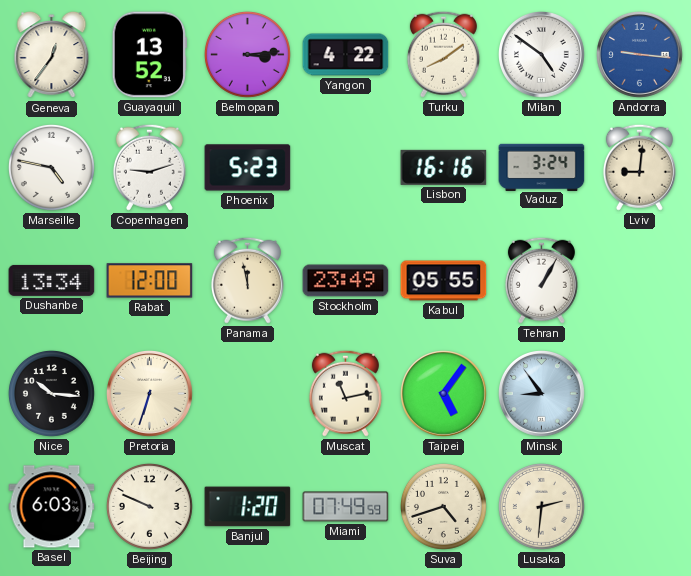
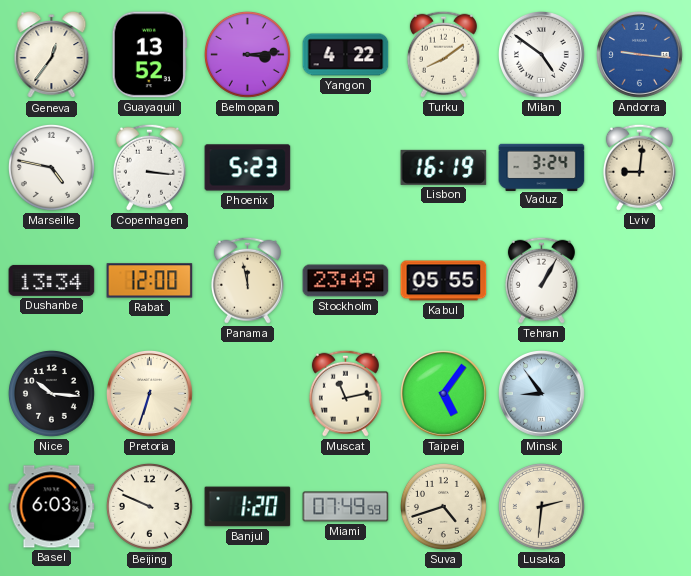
Copenhagen: 9:12 -> 3:16
Lisbon: 16:16 -> 16:19
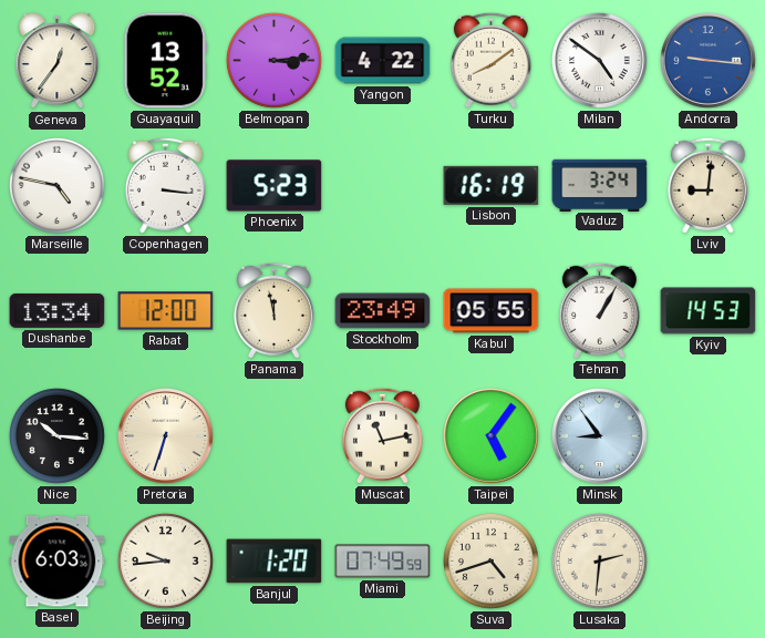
Kyiv: none -> 14:53
Beijing: 9:49 -> 9:44
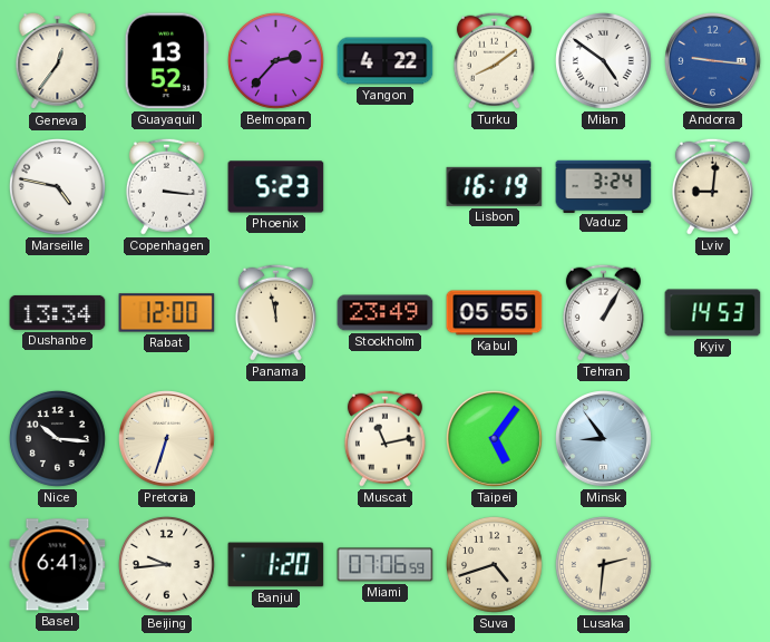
Belmopan: 3:14 -> 2:37
Basel: 6:03 -> 6:41
Miami: 07:49 -> 07:06
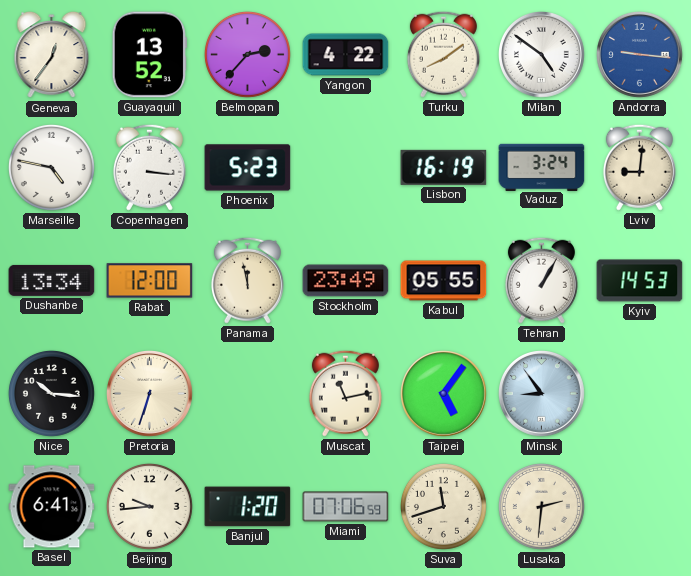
Suva: 4:42 -> 11:42
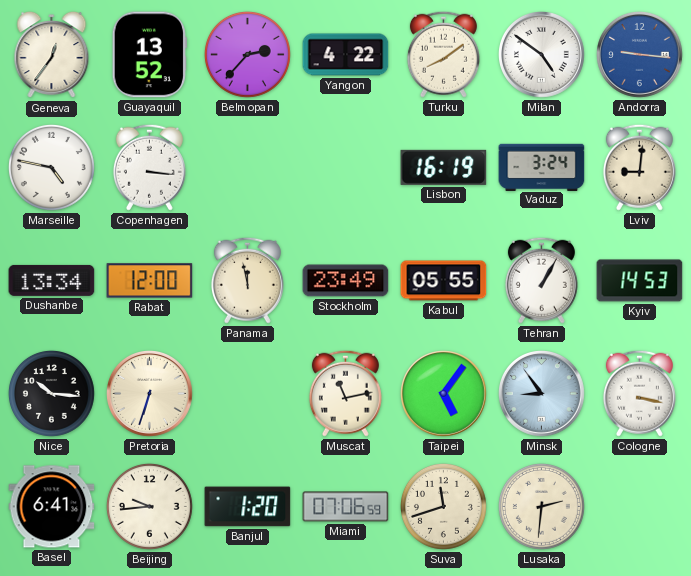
Phoenix: 5:23 -> none
Cologne: none -> 3:17
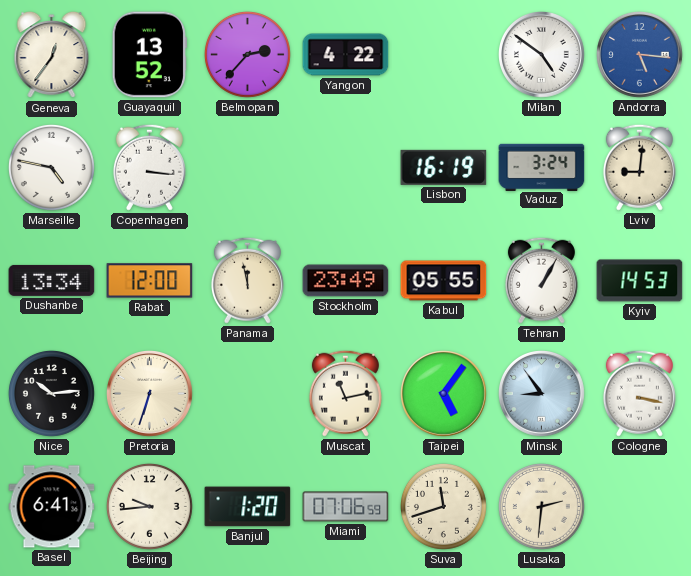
Turku: 8:09 -> none
Andorra: 9:16 -> 5:16
Nice: 10:16 -> 10:14
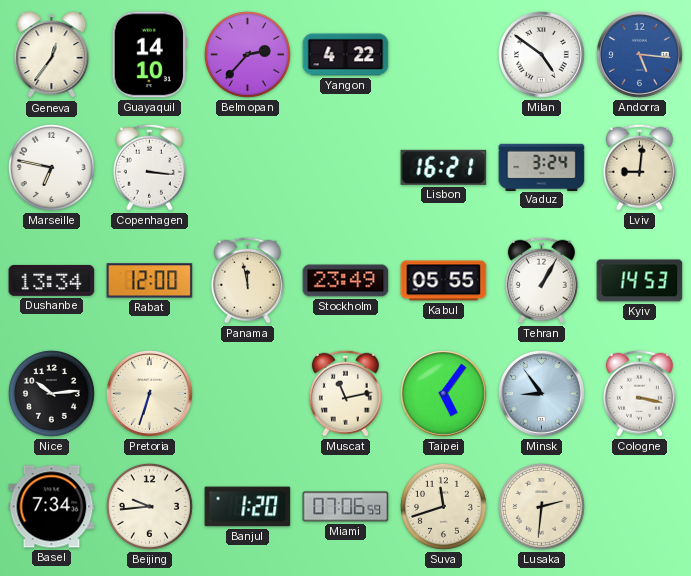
Guayaquil: 13:52 -> 14:10
Marseille: 4:47 -> 6:47
Lisbon: 16:19 -> 16:21
Basel: 6:41 -> 7:34
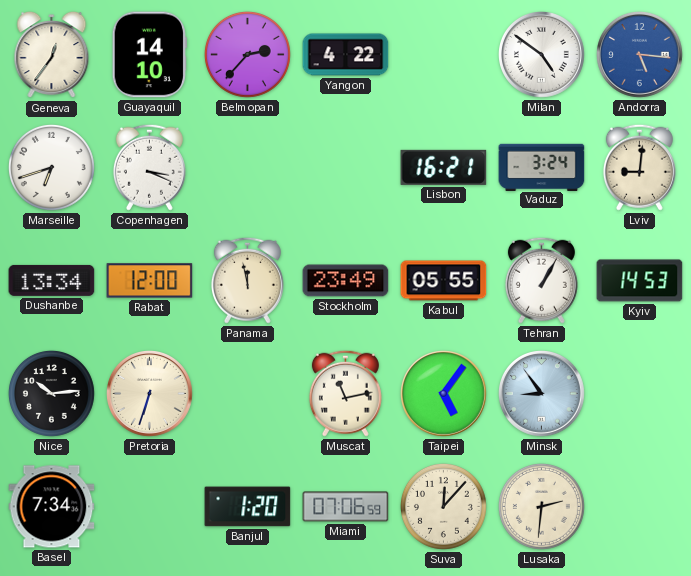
Marseille: 6:47 -> 6:42
Copenhagen: 3:16 -> 3:19
Cologne: 3:17 -> none
Beijing: 9:44 -> none
Suva: 11:42 -> 12:07
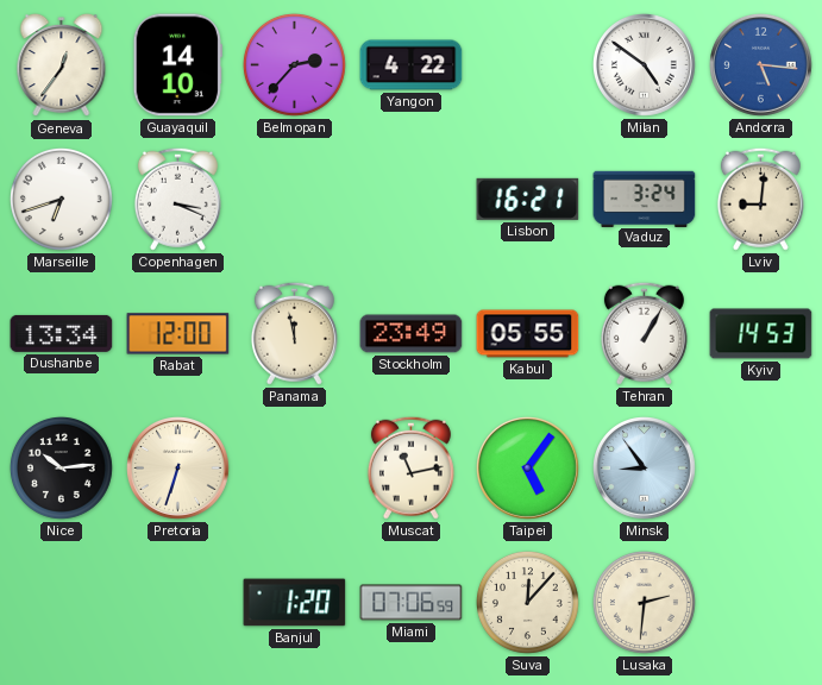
Basel: 7:34 -> none
